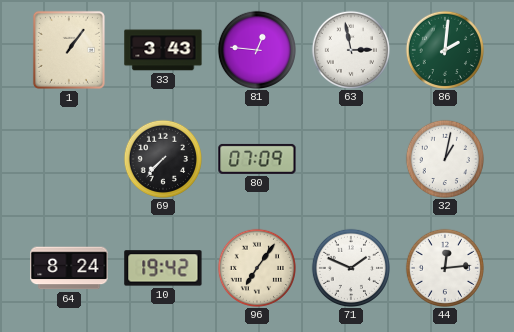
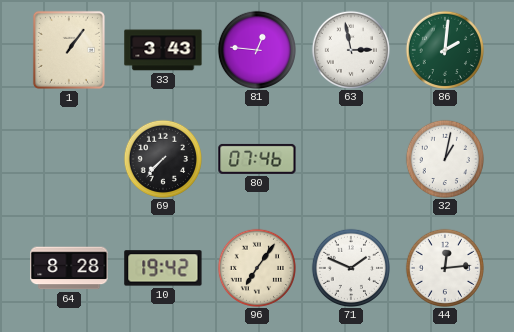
80: 07:09 -> 07:46
64: 8:24 -> 8:28
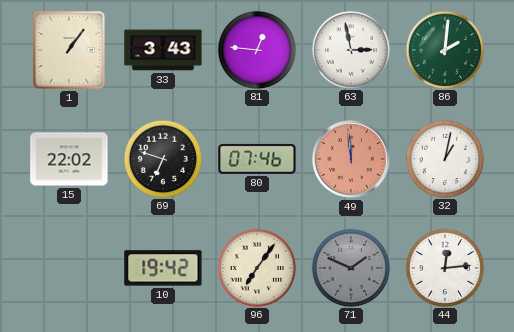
15: none -> 22:02
69: 7:37 -> 6:48
49: none -> 11:59
64: 8:28 -> none
71 dial: white -> grey
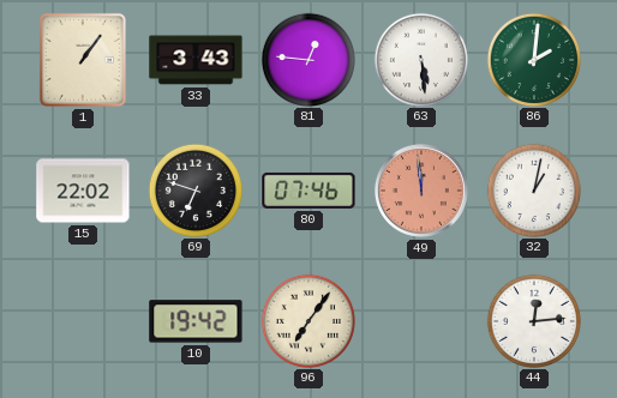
63: 2:58 -> 5:29
71: 1:49 -> none
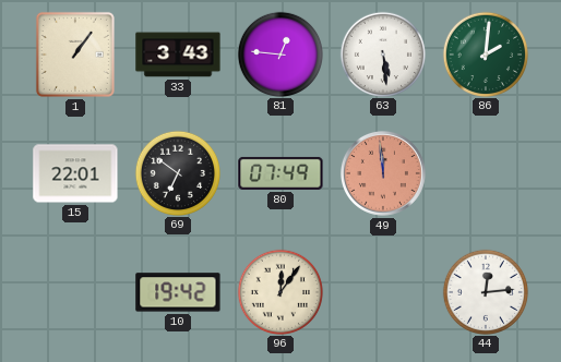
15: 22:02 -> 22:01
69: 6:48 -> 6:51
80: 07:46 -> 07:49
32: 1:02 -> none
96: 7:06 -> 12:06
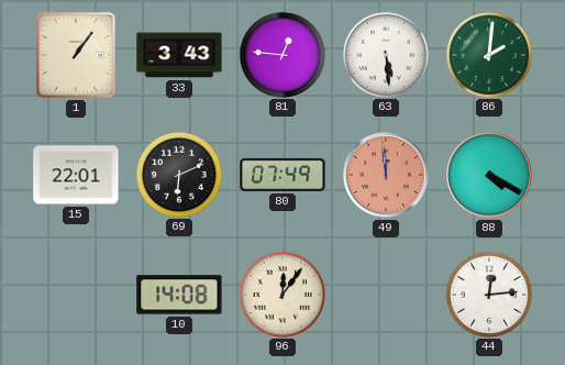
69: 6:51 -> 6:11
88: none -> 4:20
10: 19:42 -> 14:08
